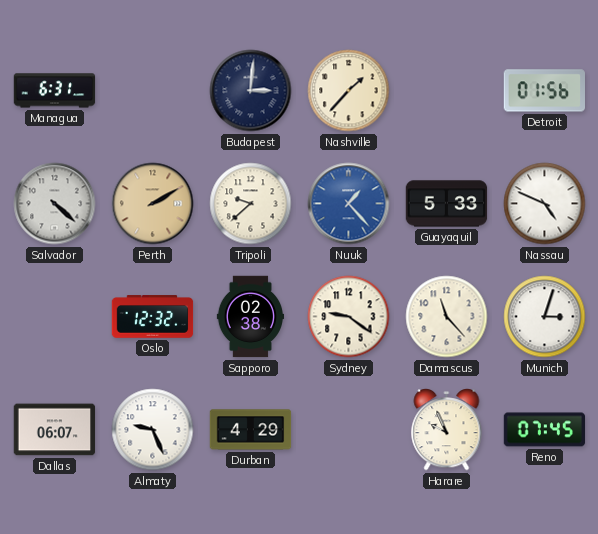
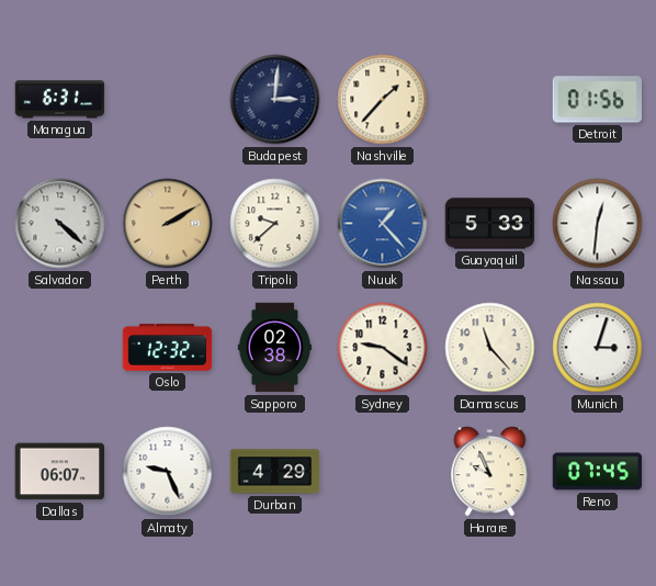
Nassau: 4:49 -> 12:31
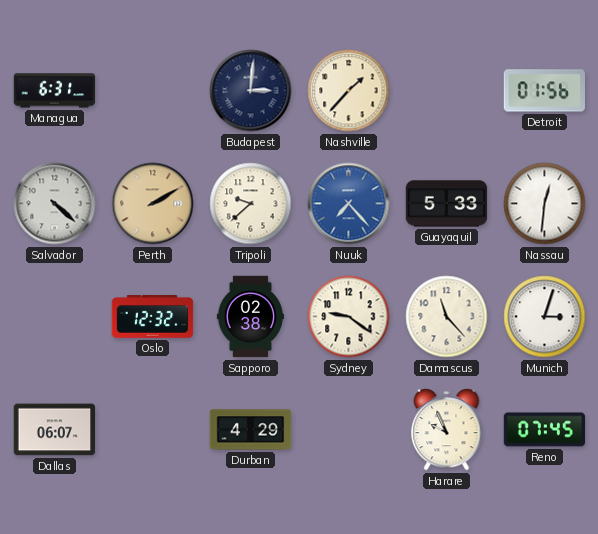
Nuuk: 1:23 -> 7:23
Almaty: 9:26 -> none
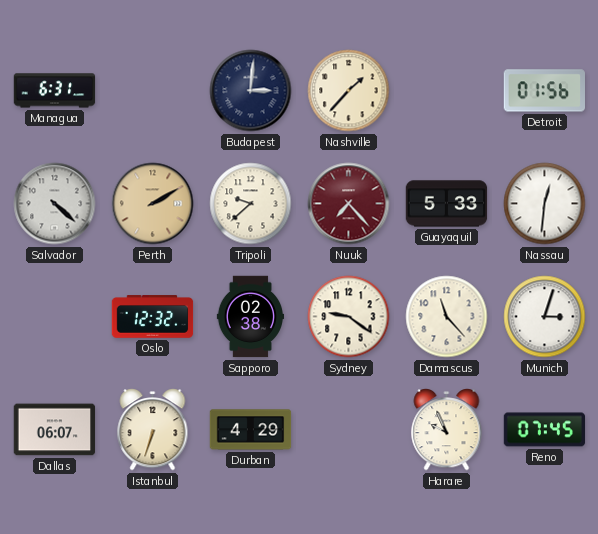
Nuuk dial: blue -> burgundy
Istanbul: none -> 6:33
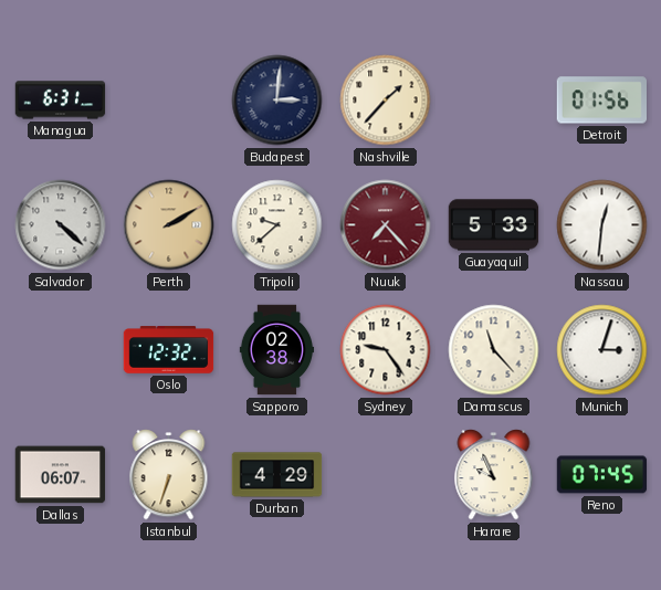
Sydney: 9:21 -> 9:24
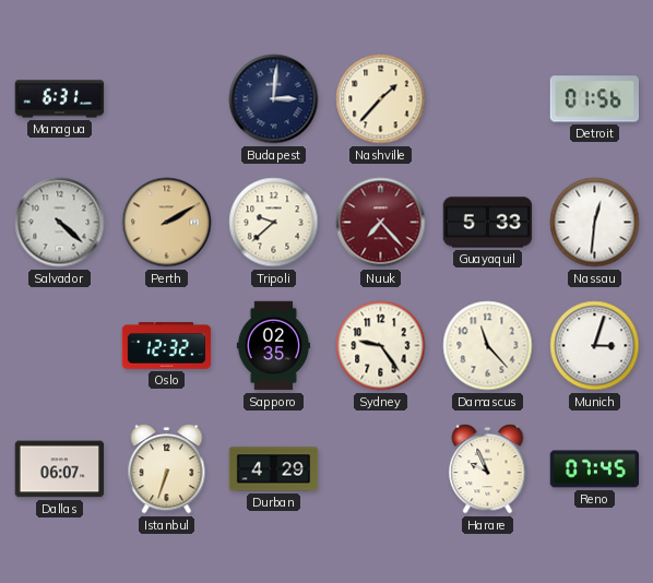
Sapporo: 02:38 -> 02:35
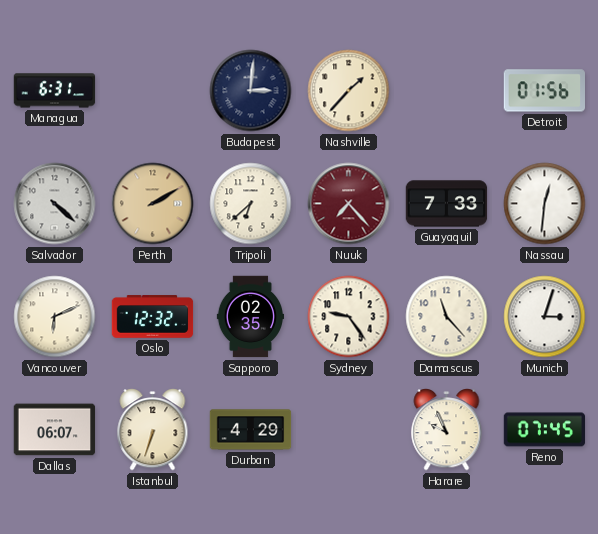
Tripoli: 9:38 -> 6:38
Guayaquil: 5:33 -> 7:33
Vancouver: none -> 6:11
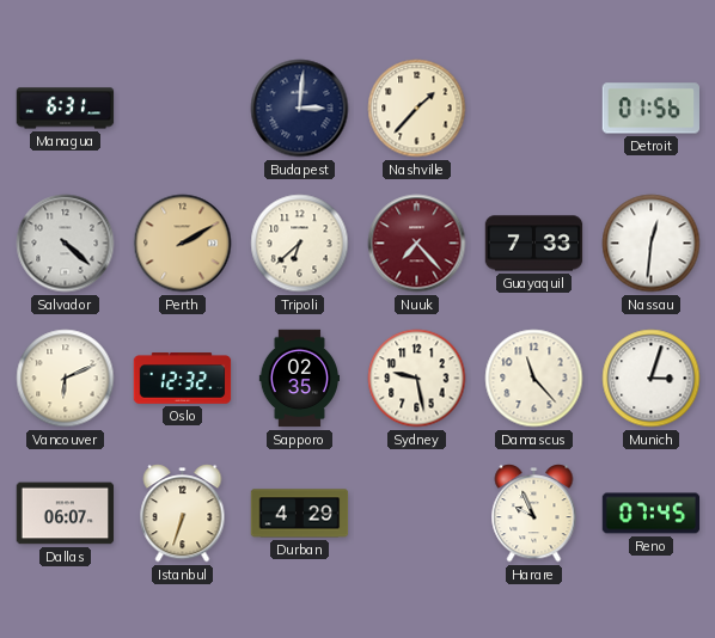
Sydney: 9:24 -> 9:28
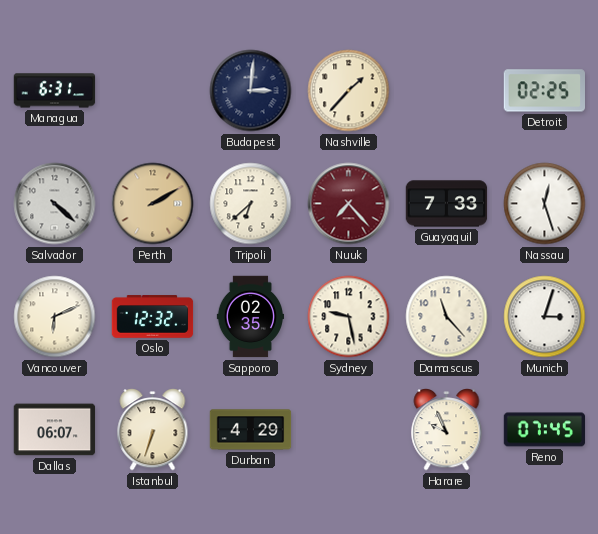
Detroit: 01:56 -> 02:25
Nassau: 12:31 -> 12:27
